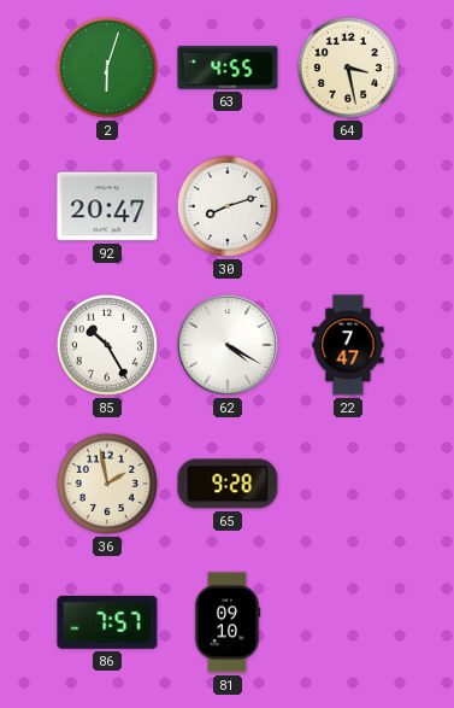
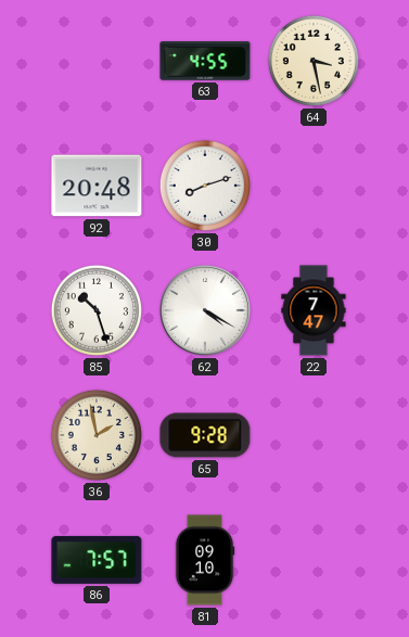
2: 6:03 -> none
92: 20:47 -> 20:48
85: 10:25 -> 10:27
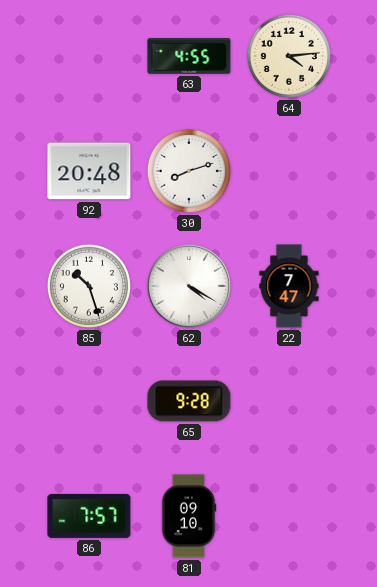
64: 3:28 -> 4:14
36: 1:58 -> none
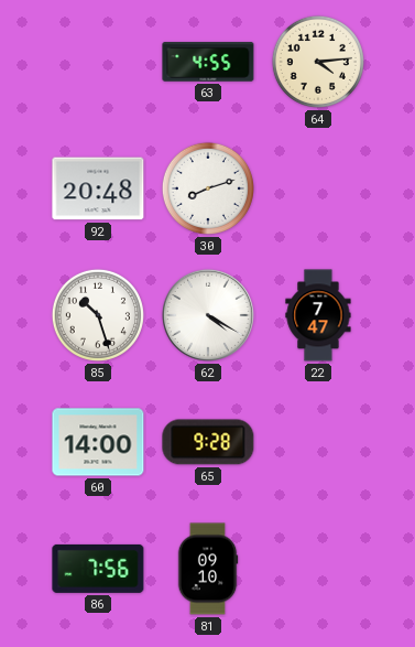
60: none -> 14:00
86: 7:57 -> 7:56
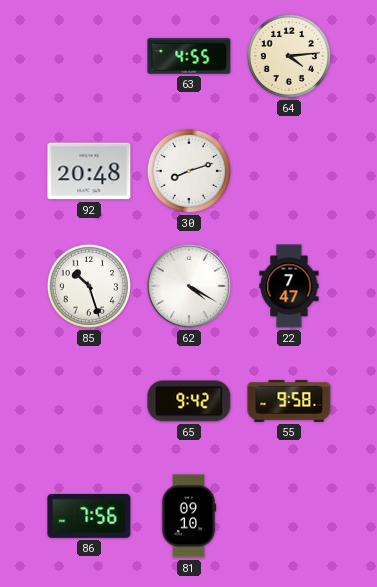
60: 14:00 -> none
65: 9:28 -> 9:42
55: none -> 9:58
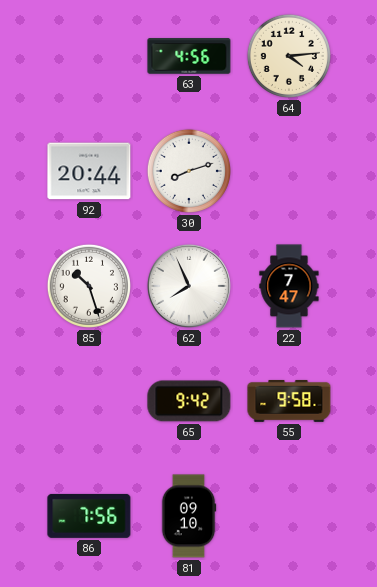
63: 4:55 -> 4:56
92: 20:48 -> 20:44
62: 4:20 -> 7:56
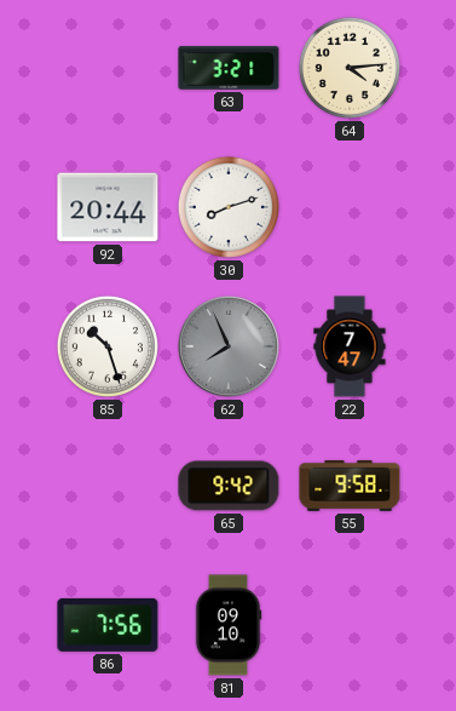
63: 4:56 -> 3:21
62 dial: white -> grey
